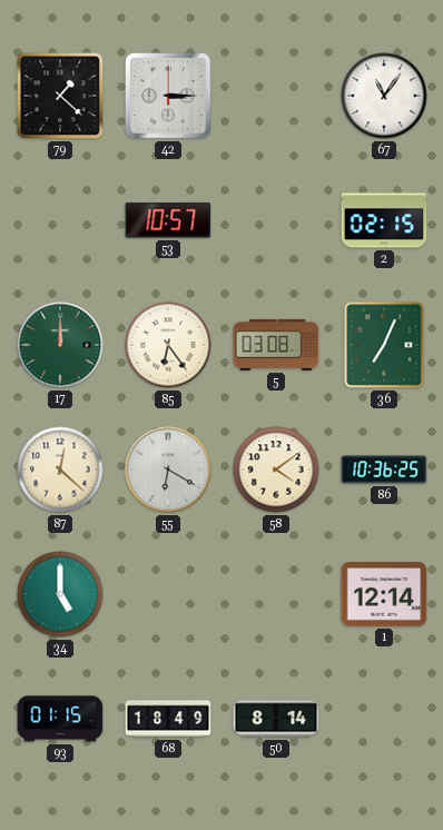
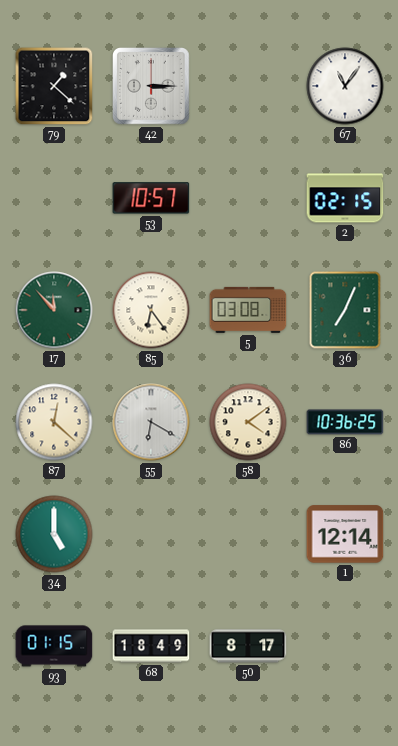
17: 12:00 -> 11:53
50: 8:14 -> 8:17
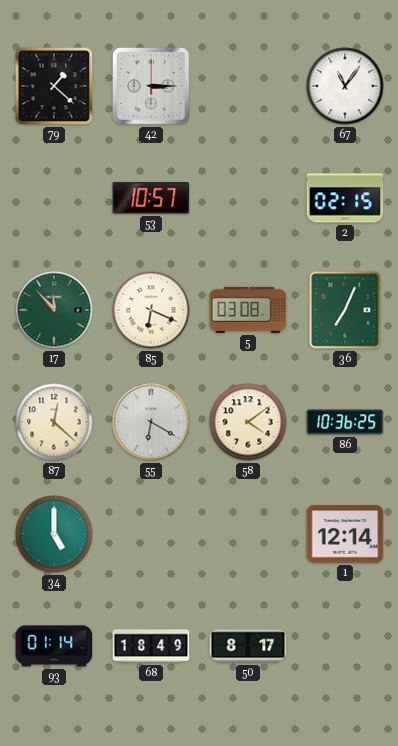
85: 6:24 -> 6:19
93: 01:15 -> 01:14
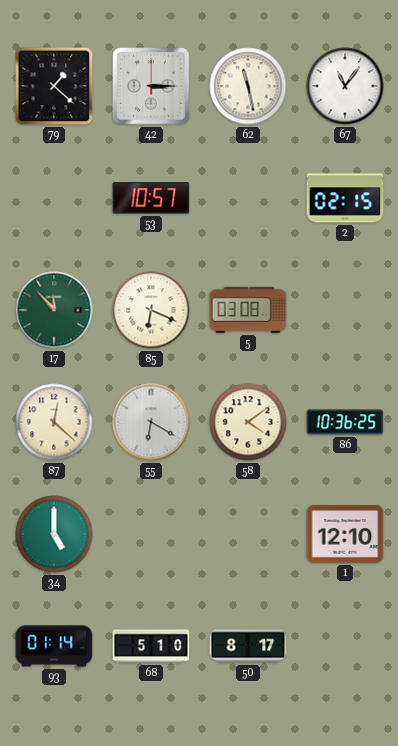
62: none -> 11:28
36: 7:04 -> none
1: 12:14 -> 12:10
68: 18:49 -> 5:10
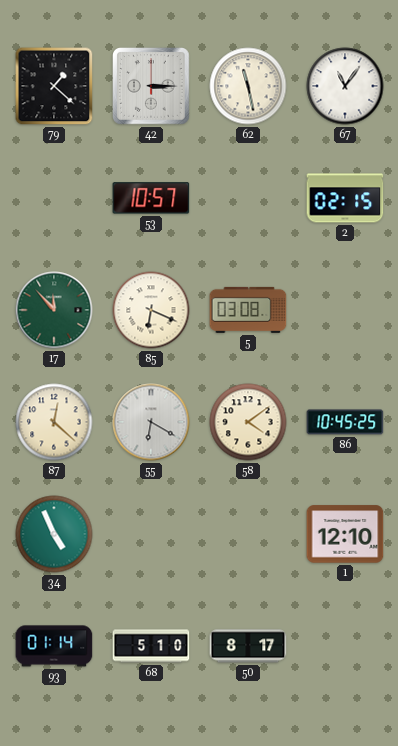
86: 10:36 -> 10:45
34: 5:00 -> 4:56
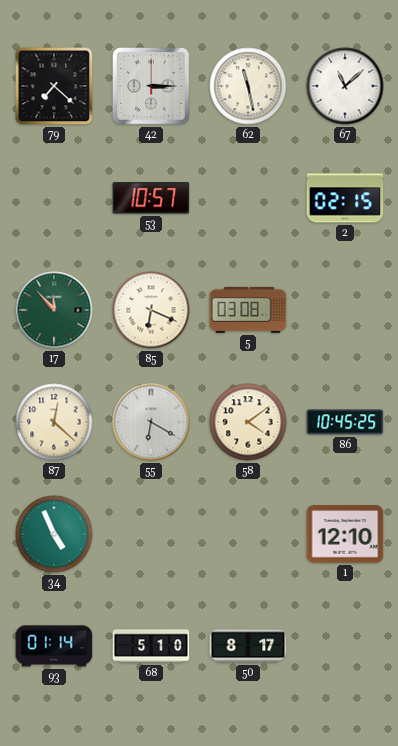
79: 1:22 -> 7:22
67: 11:06 -> 11:08
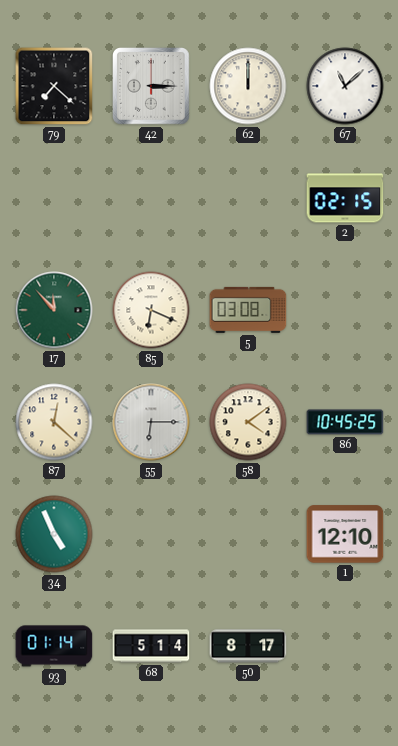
62: 11:28 -> 12:00
53: 10:57 -> none
55: 6:20 -> 6:15
68: 5:10 -> 5:14
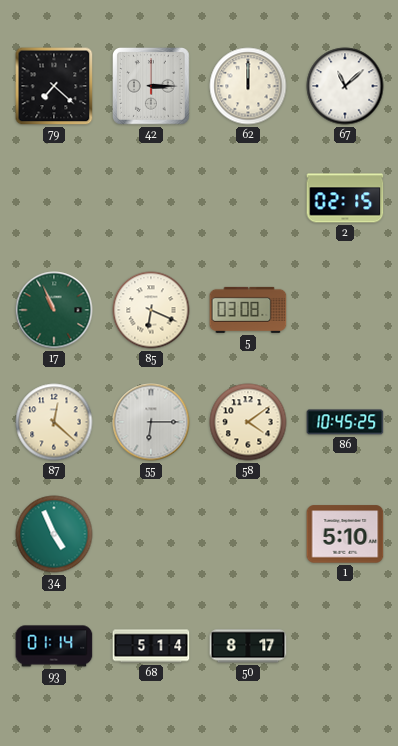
17: 11:53 -> 10:56
1: 12:10 -> 5:10
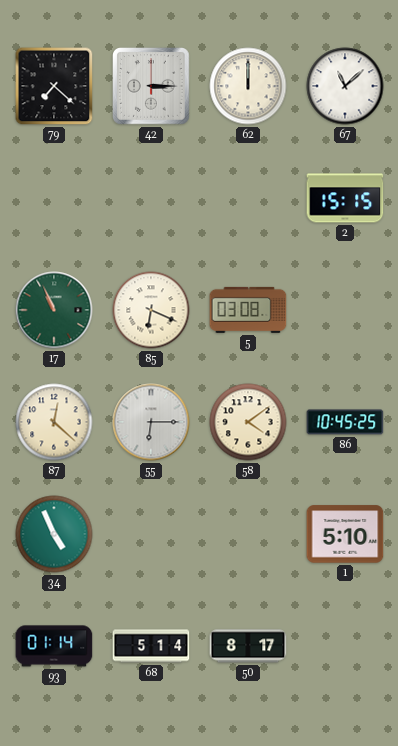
2: 02:15 -> 15:15
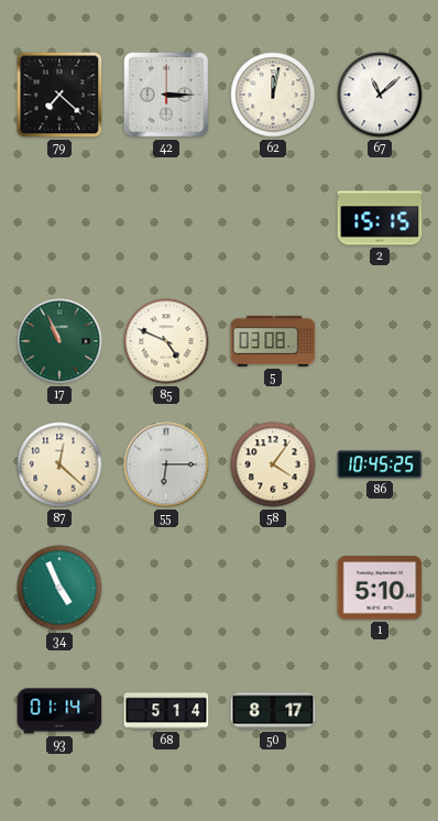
62: 12:00 -> 12:02
85: 6:19 -> 4:49
58: 4:09 -> 4:06
